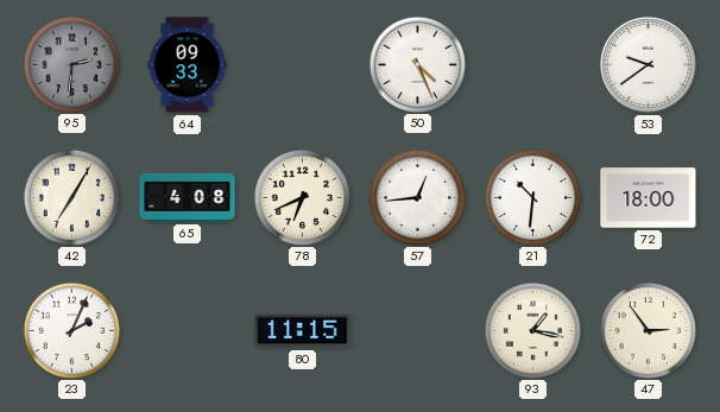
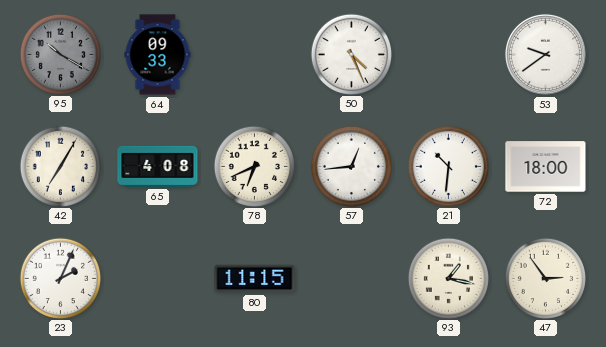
95: 2:31 -> 10:20
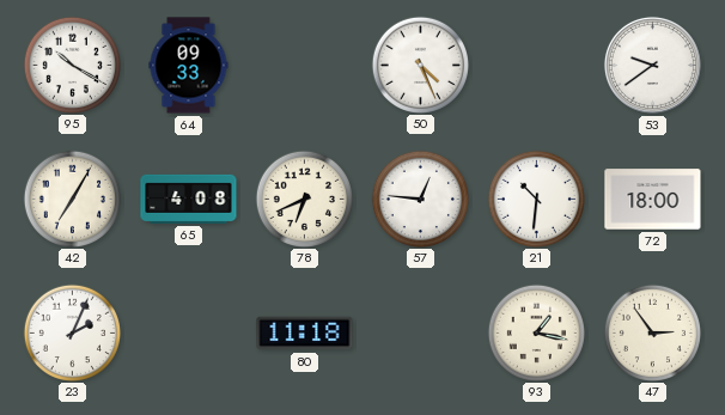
95 dial: grey -> white
57: 12:44 -> 12:46
80: 11:15 -> 11:18
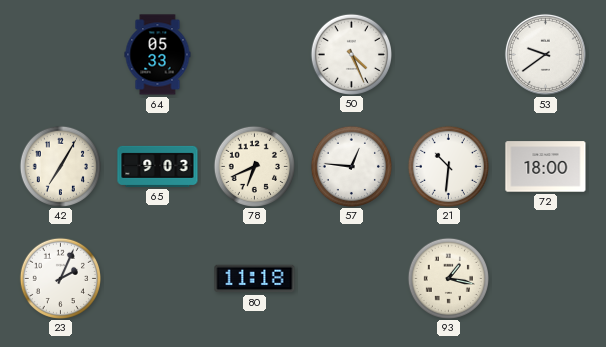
95: 10:20 -> none
64: 09:33 -> 05:33
65: 4:08 -> 9:03
47: 2:54 -> none
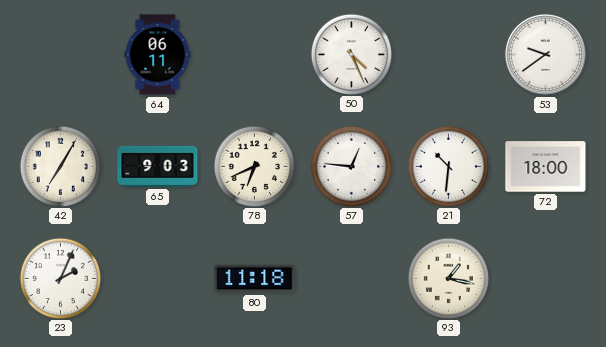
64: 05:33 -> 06:11
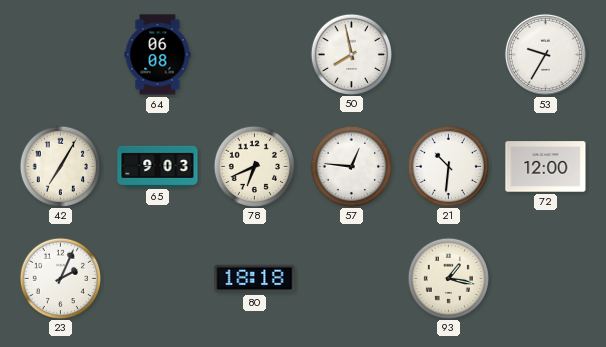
64: 06:11 -> 06:08
50: 4:26 -> 7:58
53: 9:39 -> 9:35
72: 18:00 -> 12:00
80: 11:18 -> 18:18
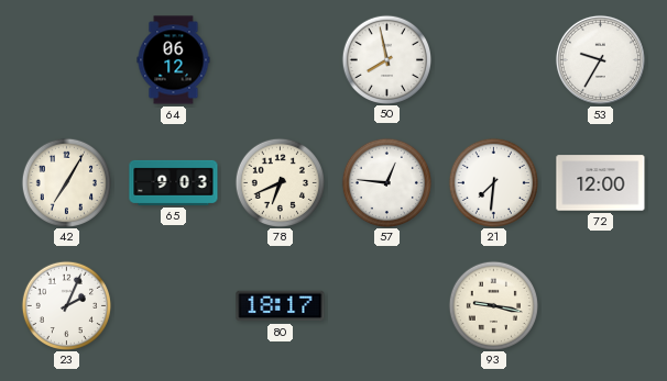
64: 06:08 -> 06:12
21: 10:31 -> 7:31
80: 18:18 -> 18:17
93: 1:17 -> 9:17
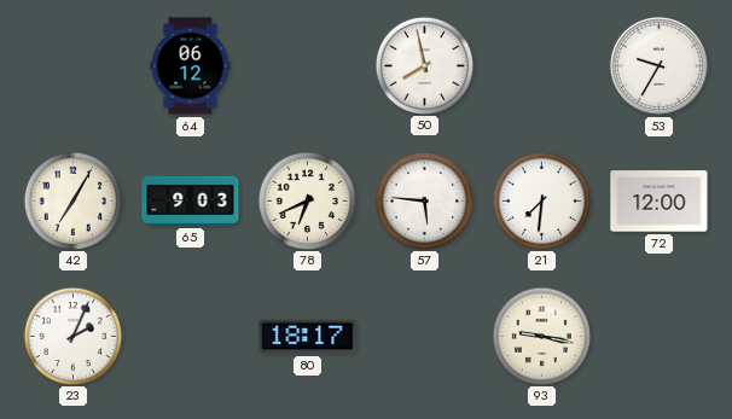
57: 12:46 -> 5:46
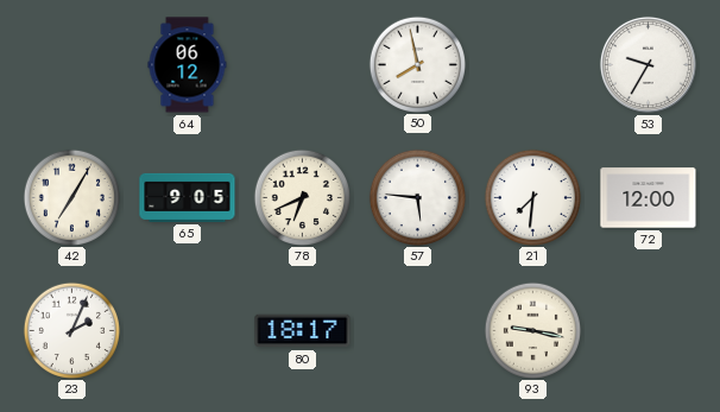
65: 9:03 -> 9:05
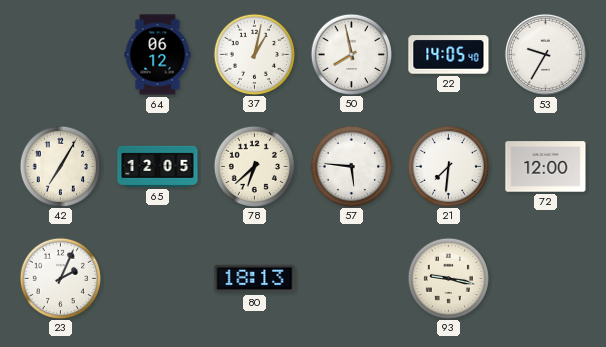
37: none -> 1:02
22: none -> 14:05
65: 9:05 -> 12:05
78: 6:41 -> 6:38
80: 18:17 -> 18:13
